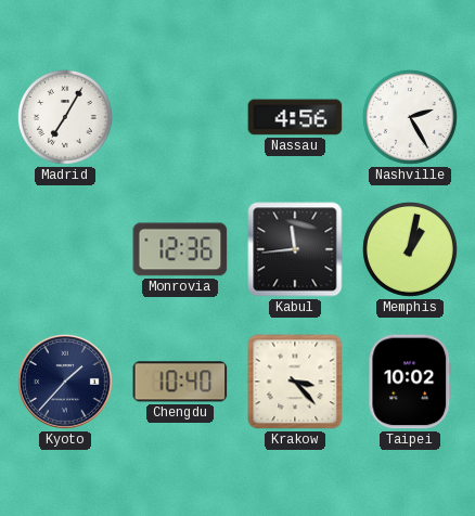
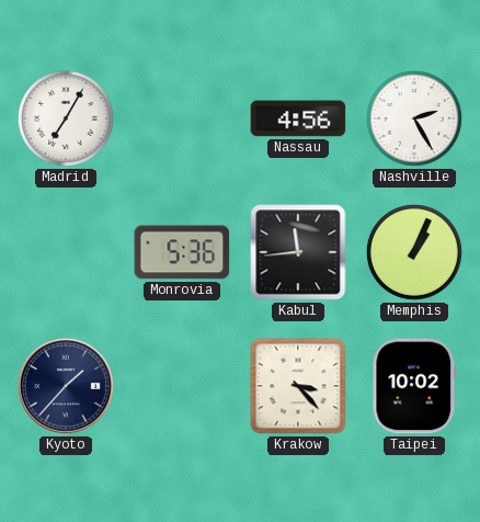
Monrovia: 12:36 -> 5:36
Memphis: 1:02 -> 1:04
Chengdu: 10:40 -> none
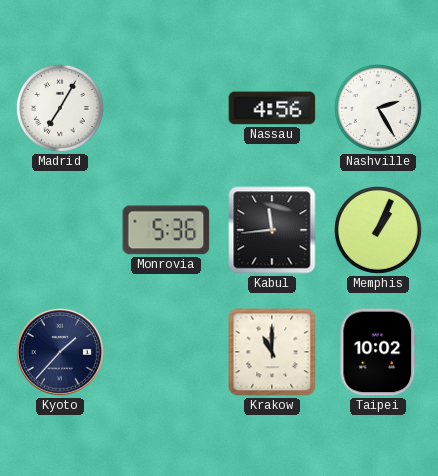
Krakow: 3:23 -> 11:00
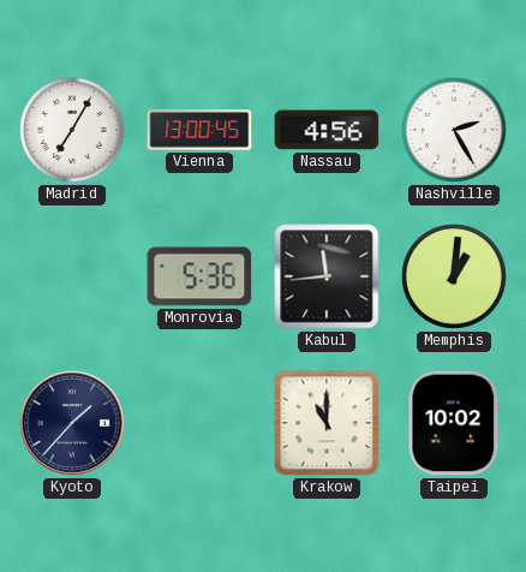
Vienna: none -> 13:00
Memphis: 1:04 -> 1:01
